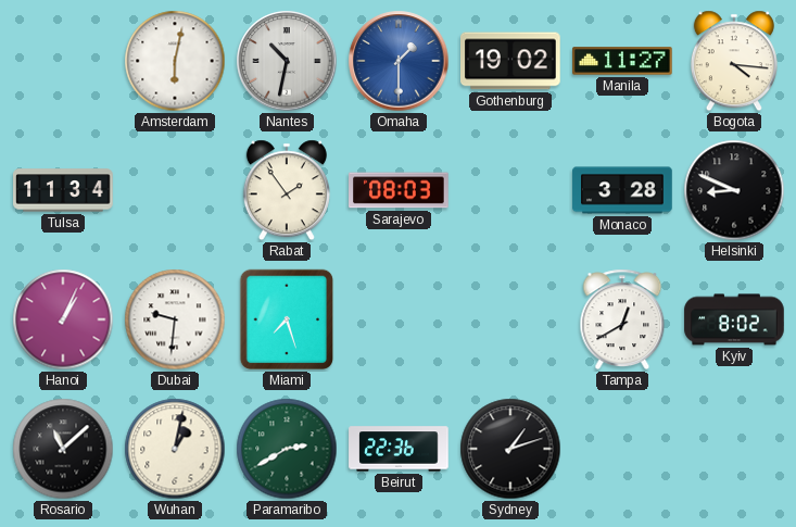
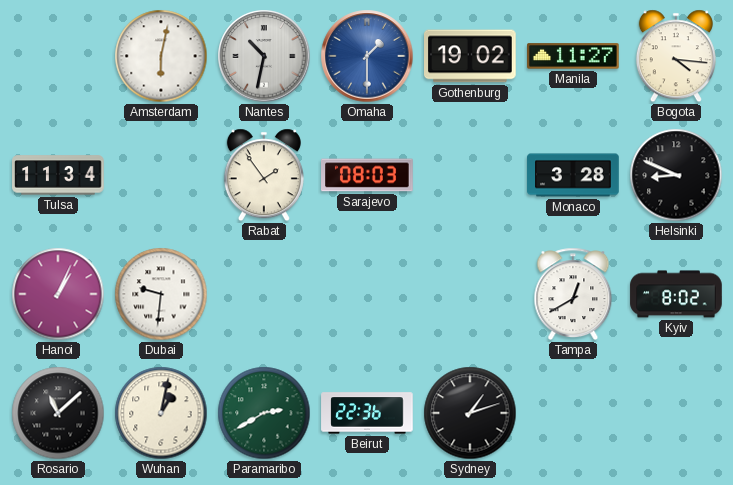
Miami: 7:27 -> none
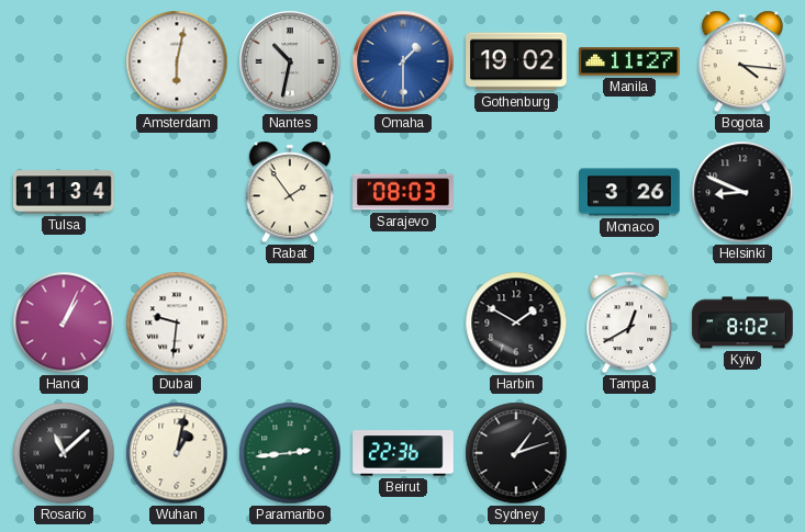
Monaco: 3:28 -> 3:26
Harbin: none -> 1:50
Paramaribo: 2:40 -> 2:44
